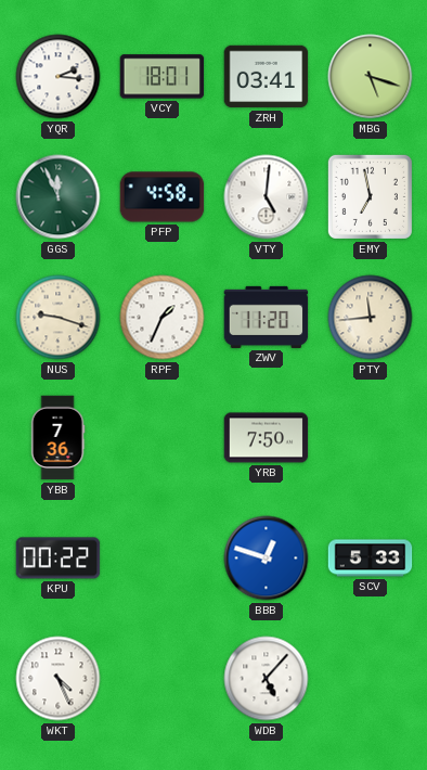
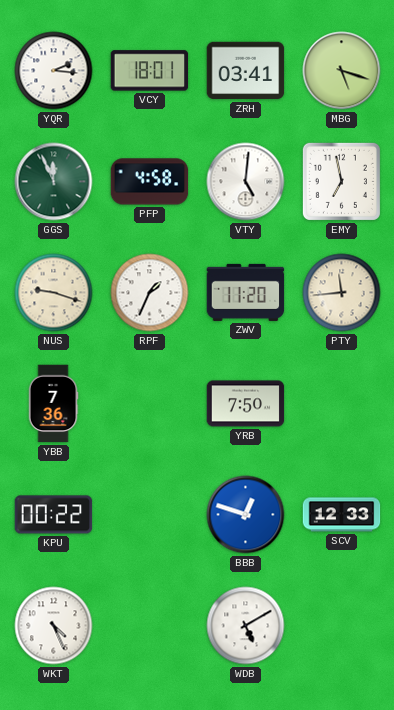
SCV: 5:33 -> 12:33
WDB: 5:07 -> 5:10
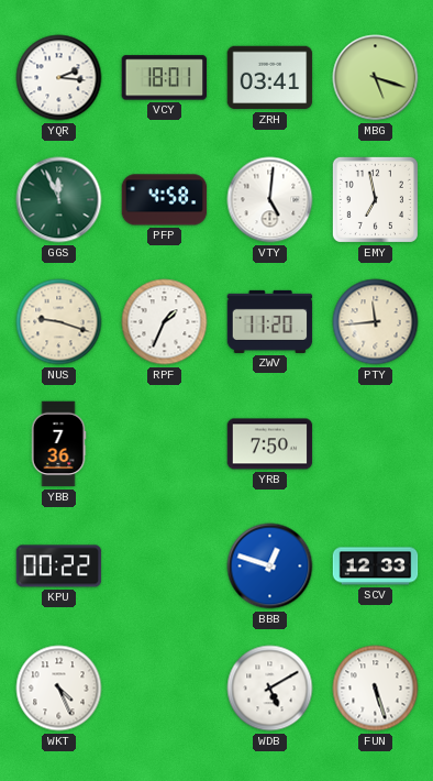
FUN: none -> 5:27
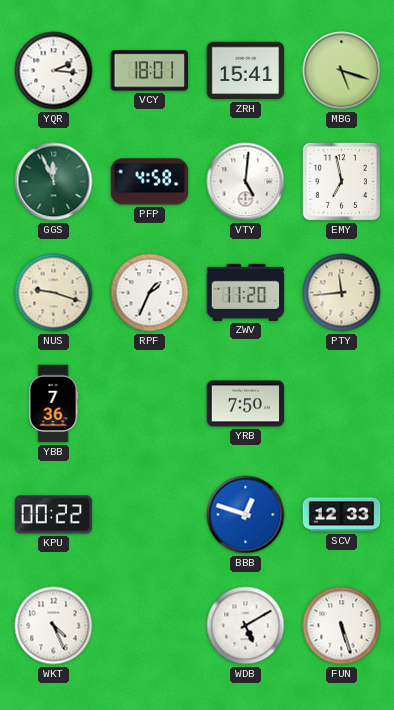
ZRH: 03:41 -> 15:41
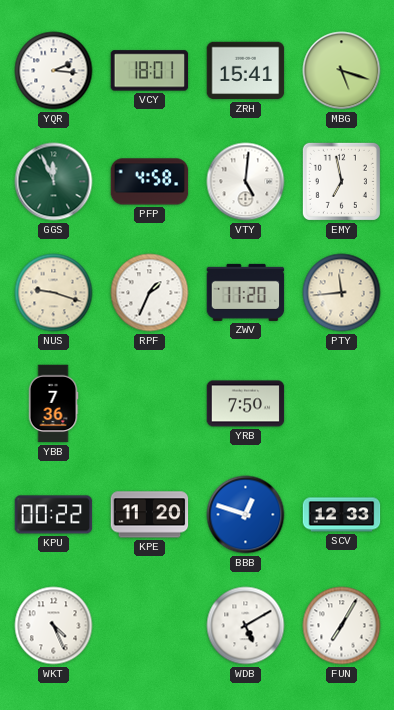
KPE: none -> 11:20
FUN: 5:27 -> 7:05
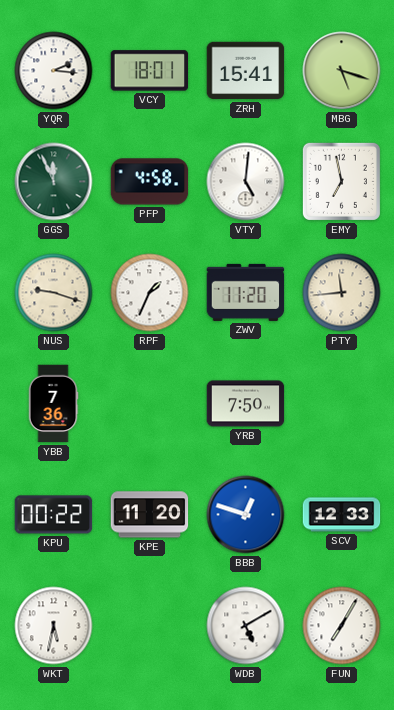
WKT: 4:26 -> 5:32
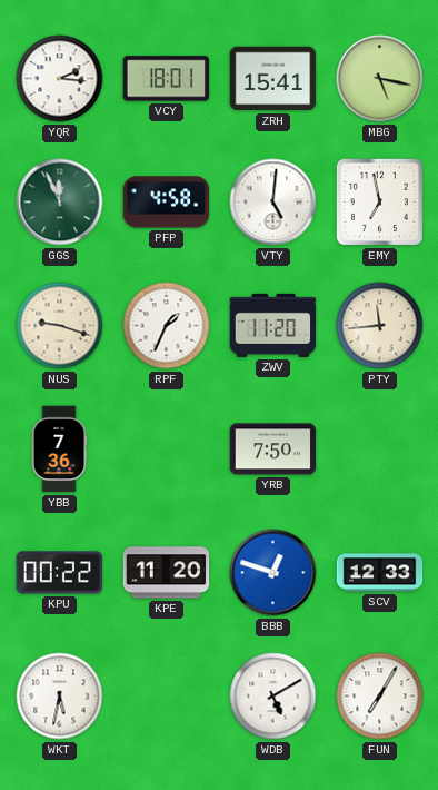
MBG: 5:18 -> 5:17
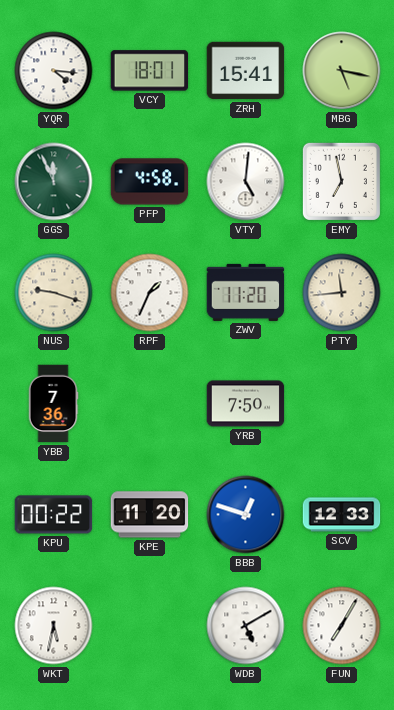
YQR: 2:16 -> 4:16
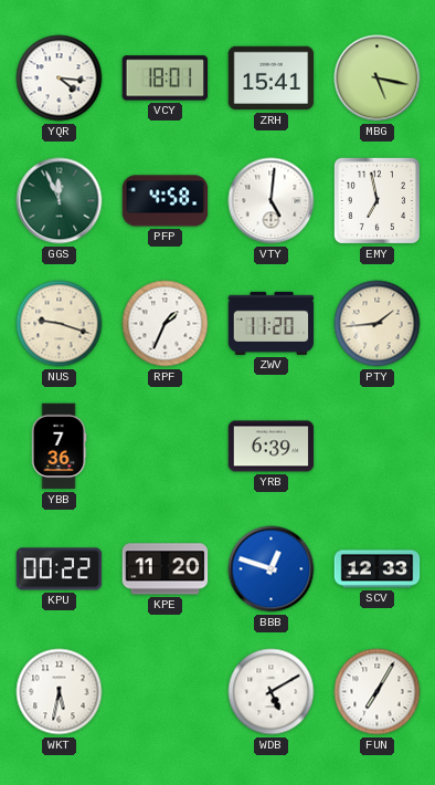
PTY: 11:44 -> 1:44
YRB: 7:50 -> 6:39
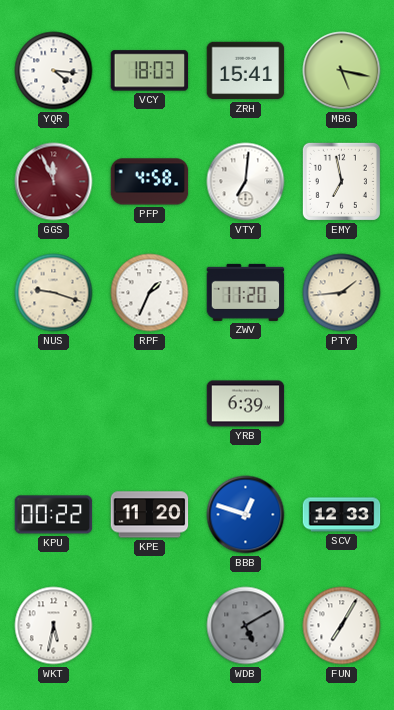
VCY: 18:01 -> 18:03
GGS dial: green -> burgundy
VTY: 5:01 -> 7:01
YBB: 7:36 -> none
WDB dial: white -> grey
